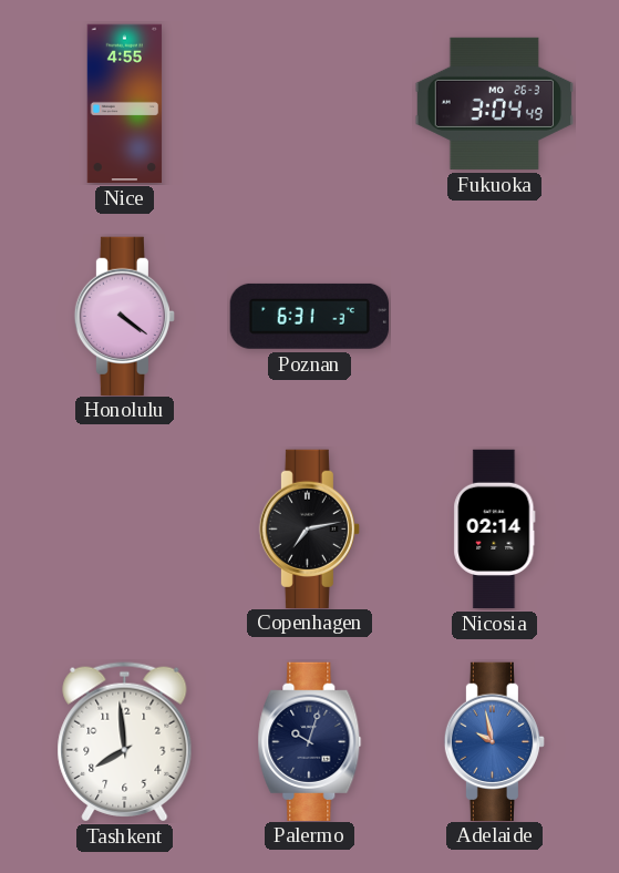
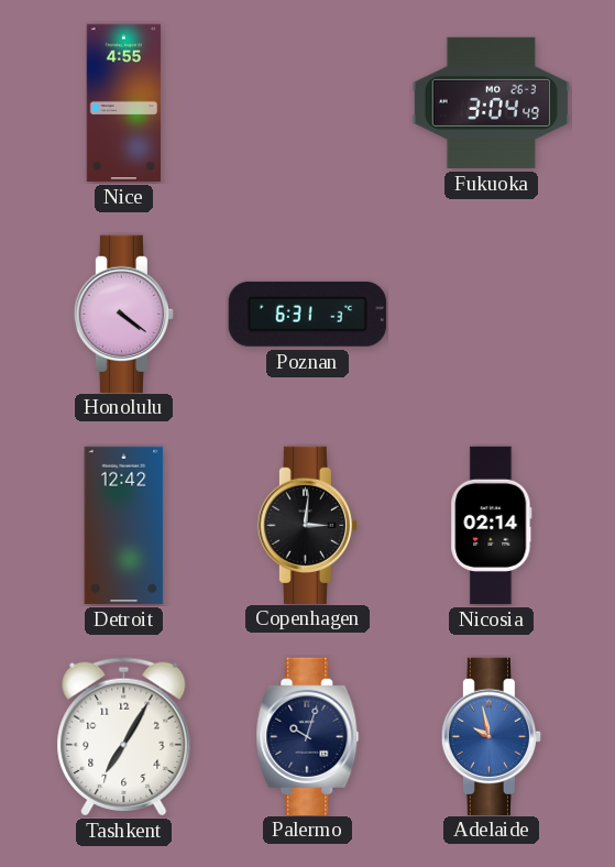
Detroit: none -> 12:42
Copenhagen: 7:13 -> 3:01
Tashkent: 7:59 -> 7:05
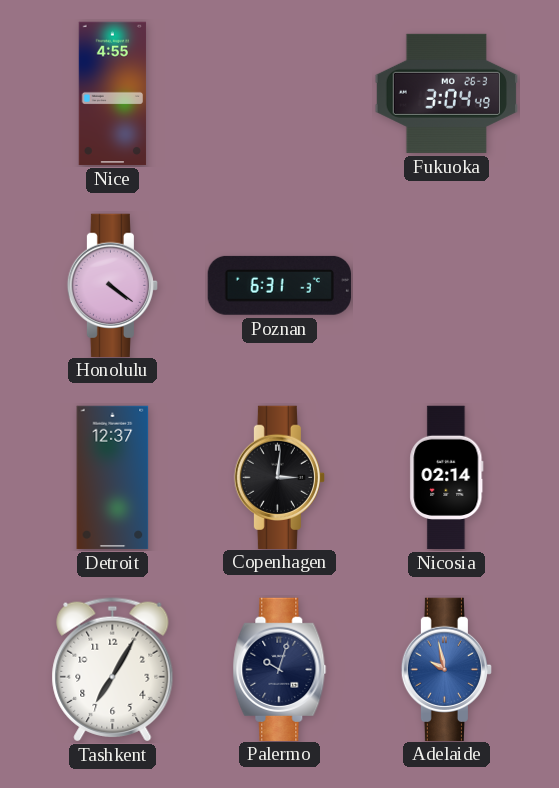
Detroit: 12:42 -> 12:37
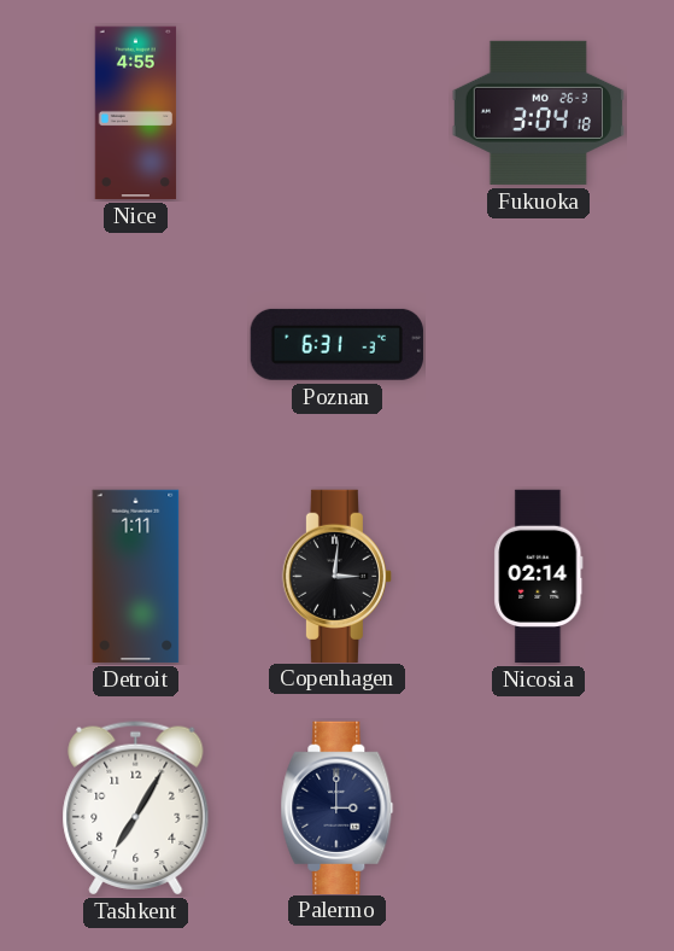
Fukuoka: 3:04:49 -> 3:04:18
Honolulu: 4:21 -> none
Detroit: 12:37 -> 1:11
Palermo: 10:03 -> 3:00
Adelaide: 9:58 -> none
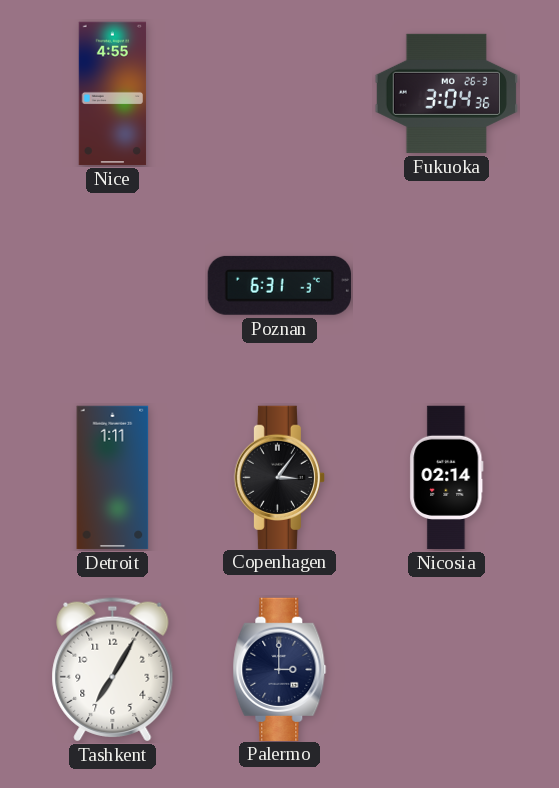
Fukuoka: 3:04:18 -> 3:04:36
Copenhagen: 3:01 -> 3:06
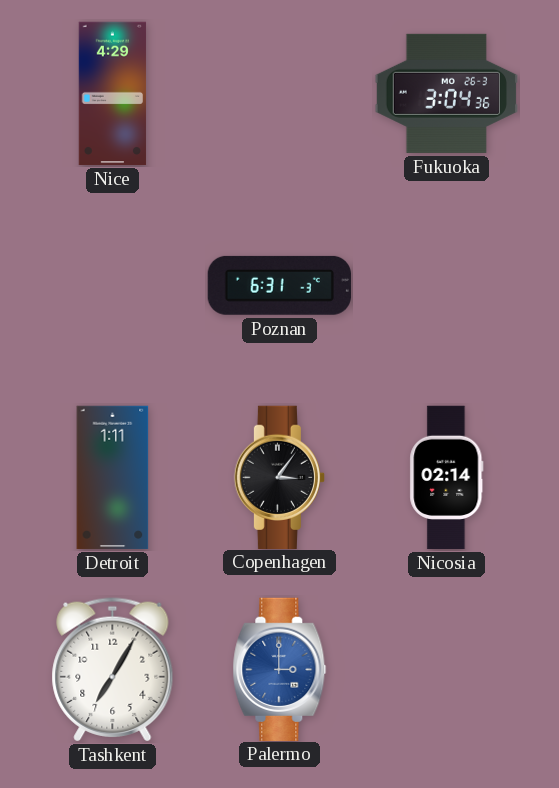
Nice: 4:55 -> 4:29
Palermo dial: navy -> blue
